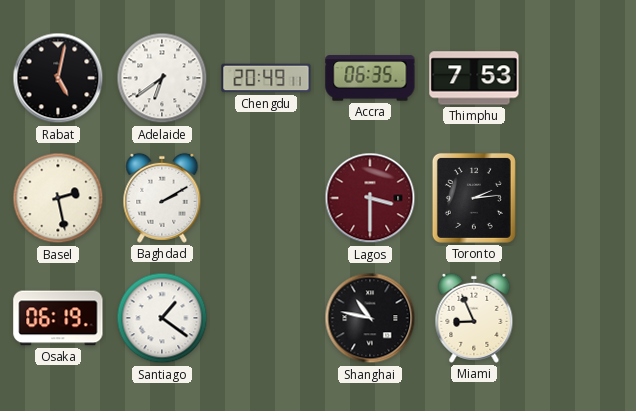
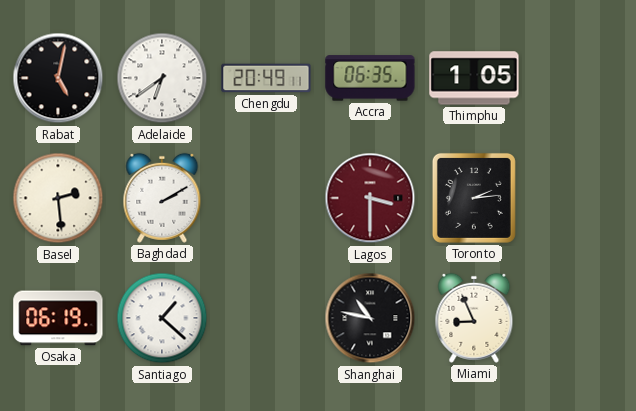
Thimphu: 7:53 -> 1:05
Basel: 2:28 -> 2:29
Santiago: 1:21 -> 1:22
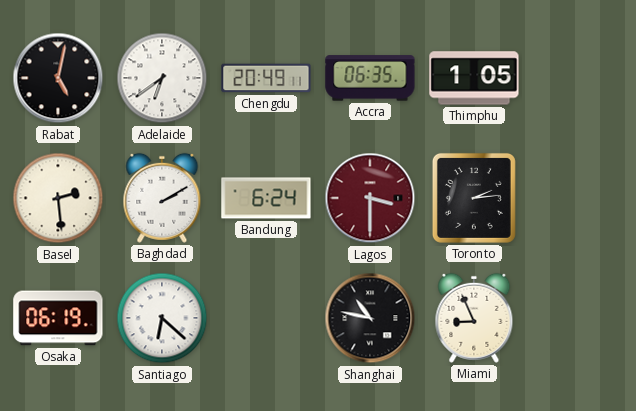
Bandung: none -> 6:24
Santiago: 1:22 -> 6:22
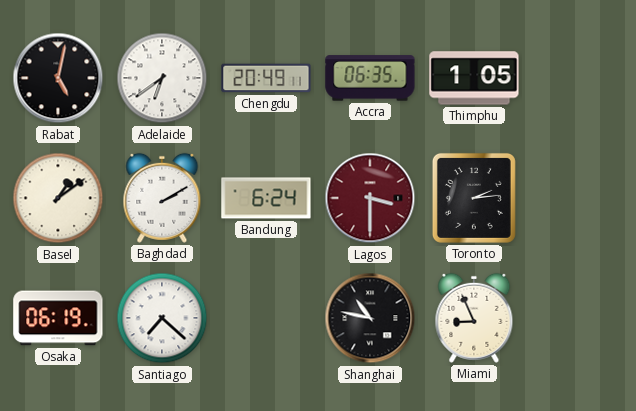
Basel: 2:29 -> 1:09
Santiago: 6:22 -> 7:22
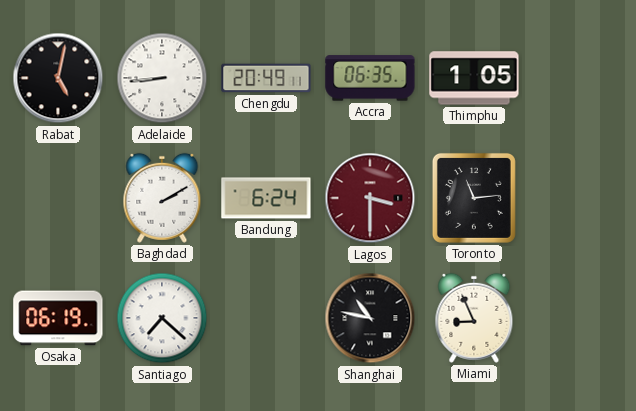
Adelaide: 6:39 -> 8:44
Basel: 1:09 -> none
Toronto: 2:14 -> 11:14
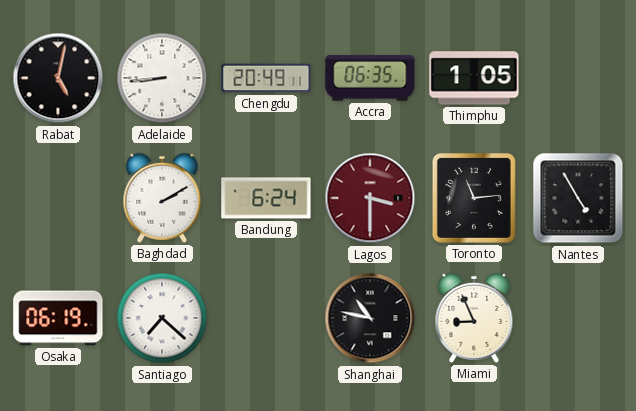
Nantes: none -> 4:55
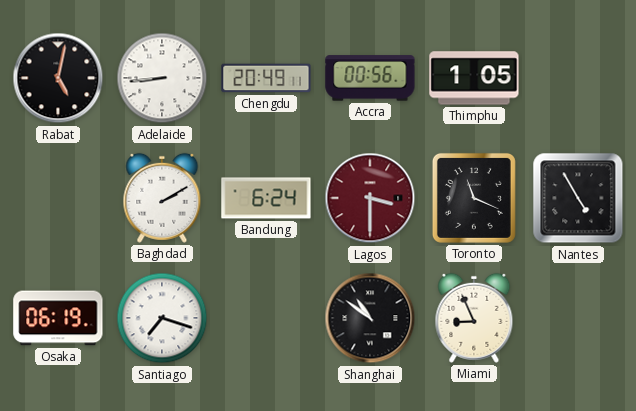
Accra: 06:35 -> 00:56
Toronto: 11:14 -> 11:19
Santiago: 7:22 -> 7:18
Shanghai: 10:47 -> 10:51
